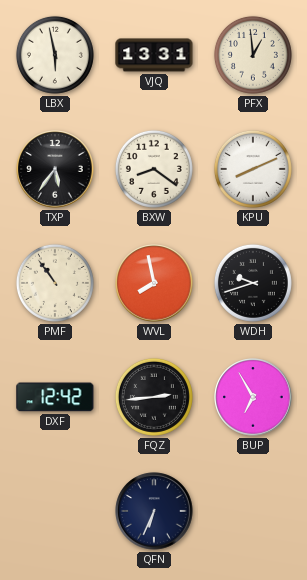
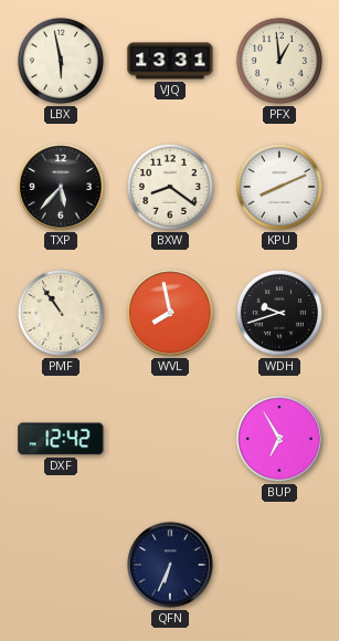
TXP: 5:36 -> 5:37
FQZ: 2:44 -> none
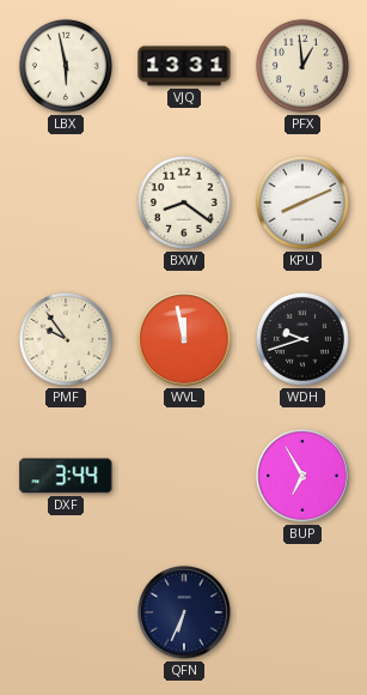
TXP: 5:37 -> none
PMF: 10:54 -> 9:54
WVL: 7:58 -> 11:58
DXF: 12:42 -> 3:44
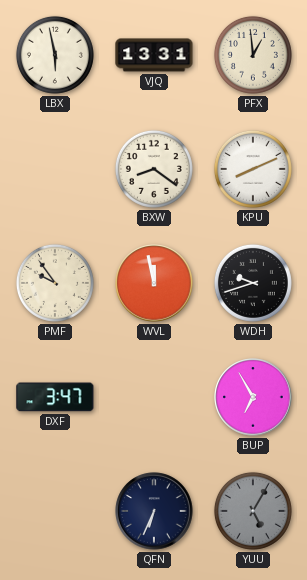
DXF: 3:44 -> 3:47
YUU: none -> 5:05
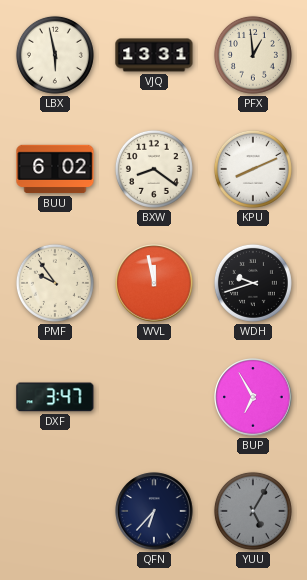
BUU: none -> 6:02
QFN: 6:34 -> 6:37
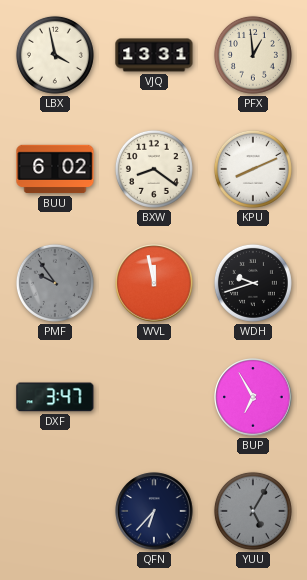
LBX: 5:58 -> 3:58
PMF dial: cream -> grey
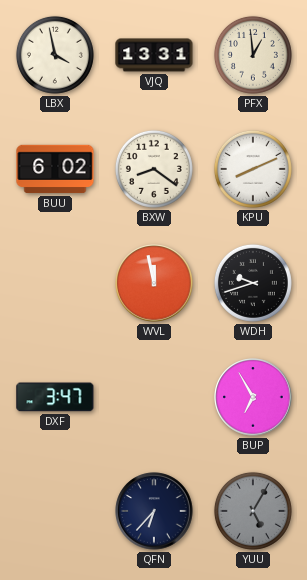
PMF: 9:54 -> none
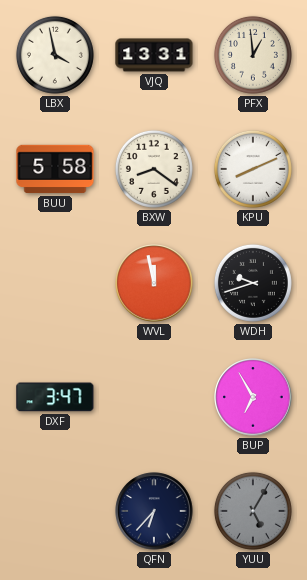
BUU: 6:02 -> 5:58
